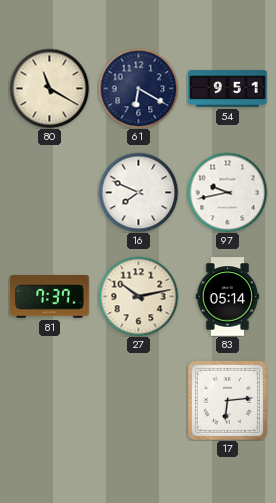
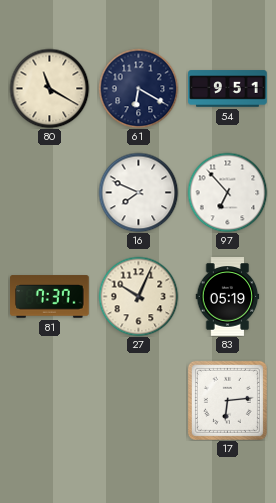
97: 9:43 -> 6:53
27: 10:13 -> 10:04
83: 05:14 -> 05:19
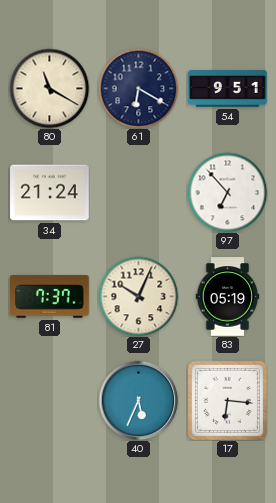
34: none -> 21:24
16: 7:49 -> none
40: none -> 5:34
17: 6:14 -> 6:16
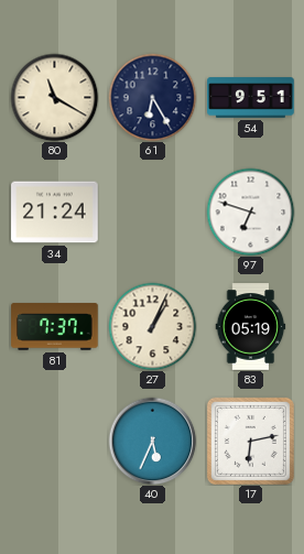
61: 6:20 -> 6:25
97: 6:53 -> 6:48
27: 10:04 -> 1:04
17: 6:16 -> 6:13
